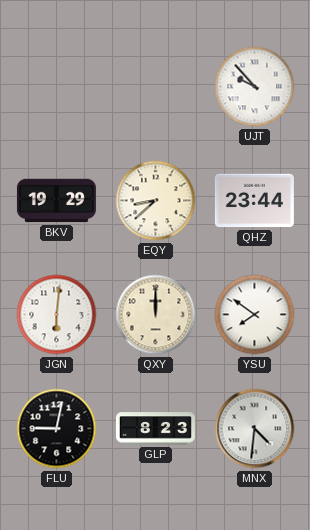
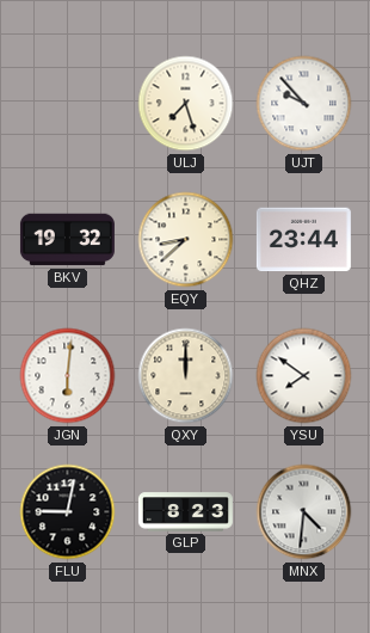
ULJ: none -> 7:27
BKV: 19:29 -> 19:32
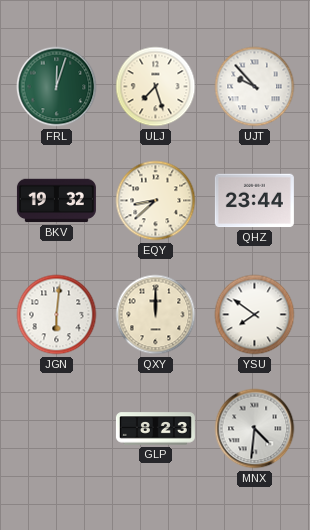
FRL: none -> 12:03
FLU: 9:02 -> none
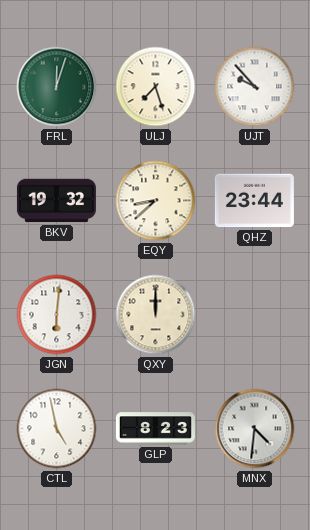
YSU: 7:51 -> none
CTL: none -> 4:58
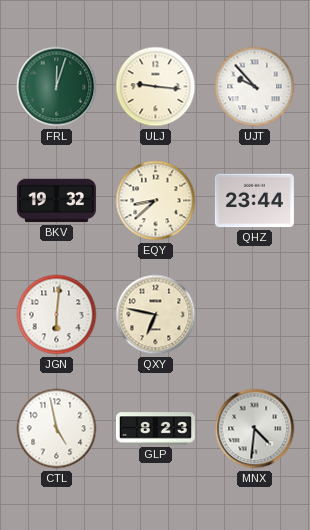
ULJ: 7:27 -> 9:16
QXY: 12:00 -> 6:47
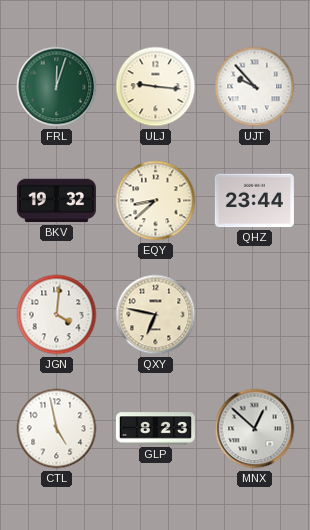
JGN: 6:01 -> 4:01
MNX: 4:31 -> 12:52
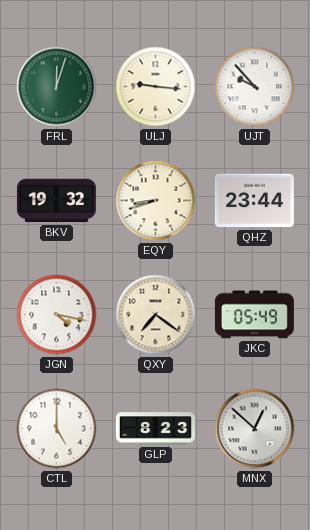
EQY: 8:38 -> 8:42
JGN: 4:01 -> 4:17
QXY: 6:47 -> 7:21
JKC: none -> 05:49
CTL: 4:58 -> 5:00
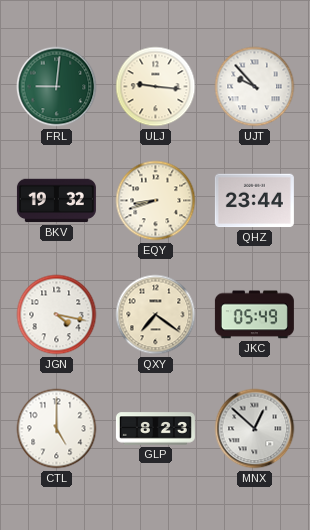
FRL: 12:03 -> 9:01
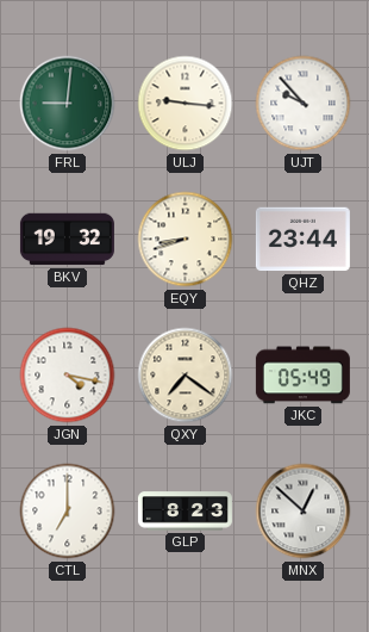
CTL: 5:00 -> 7:00
